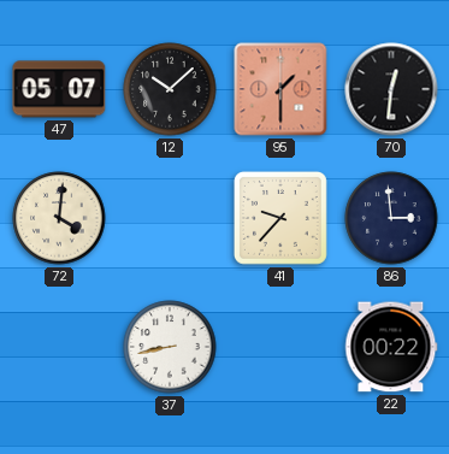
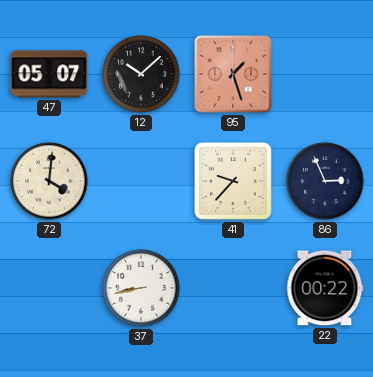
95: 1:30 -> 1:27
70: 12:31 -> none
86: 2:59 -> 2:56
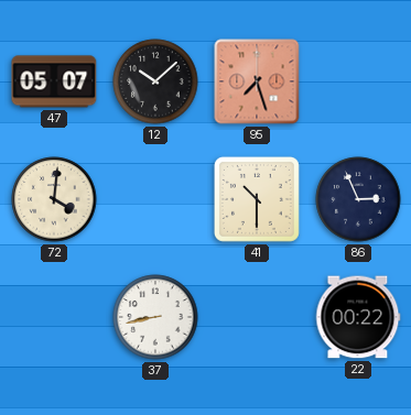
95: 1:27 -> 7:27
41: 9:37 -> 10:30
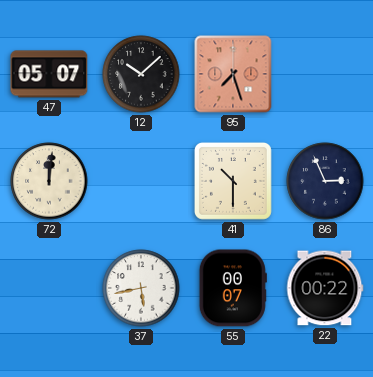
72: 4:01 -> 12:01
37: 8:43 -> 5:43
55: none -> 00:07
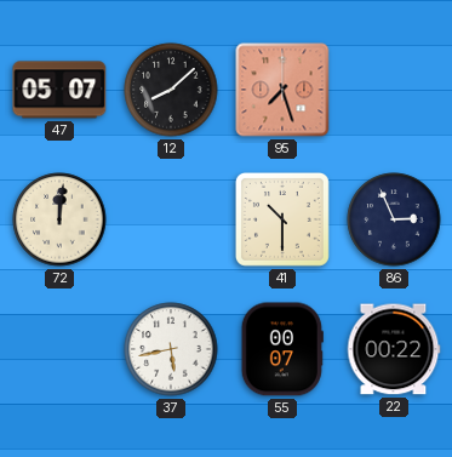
12: 10:08 -> 8:08
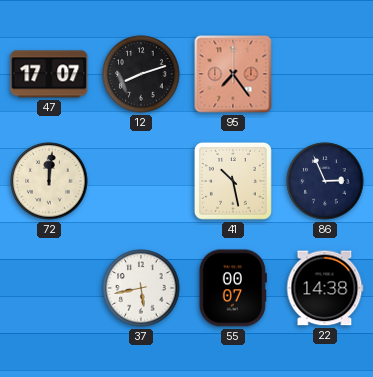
47: 05:07 -> 17:07
12: 8:08 -> 8:12
95: 7:27 -> 7:24
41: 10:30 -> 10:28
22: 00:22 -> 14:38
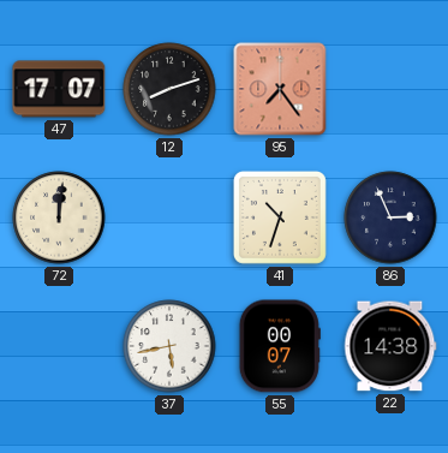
41: 10:28 -> 10:33
